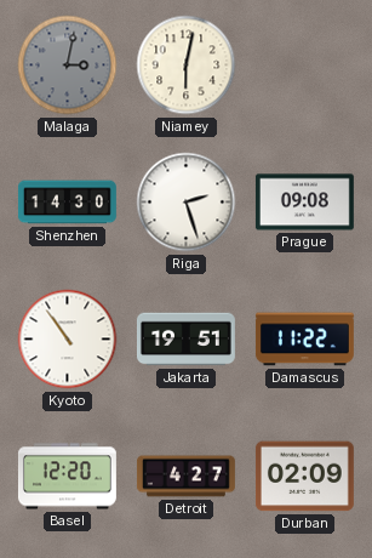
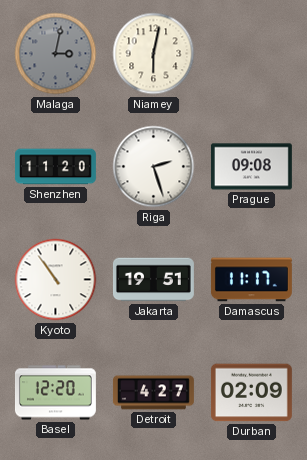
Shenzhen: 14:30 -> 11:20
Damascus: 11:22 -> 11:17
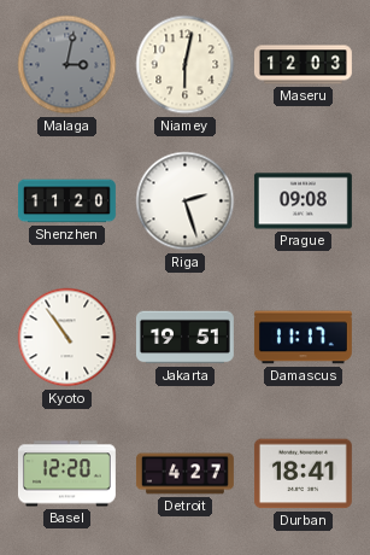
Maseru: none -> 12:03
Durban: 02:09 -> 18:41
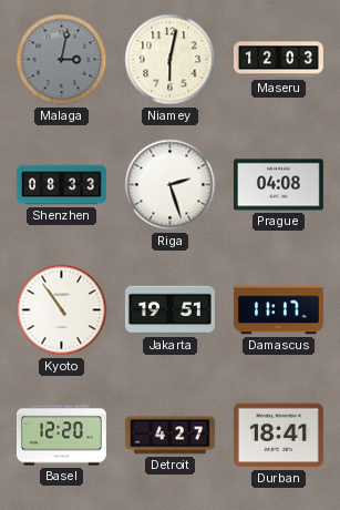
Shenzhen: 11:20 -> 08:33
Prague: 09:08 -> 04:08
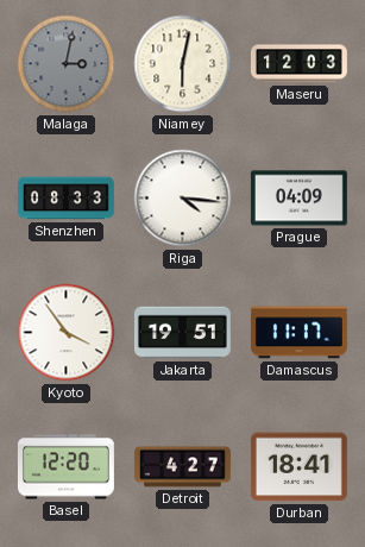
Riga: 2:27 -> 4:16
Prague: 04:08 -> 04:09
Kyoto: 10:54 -> 3:54
